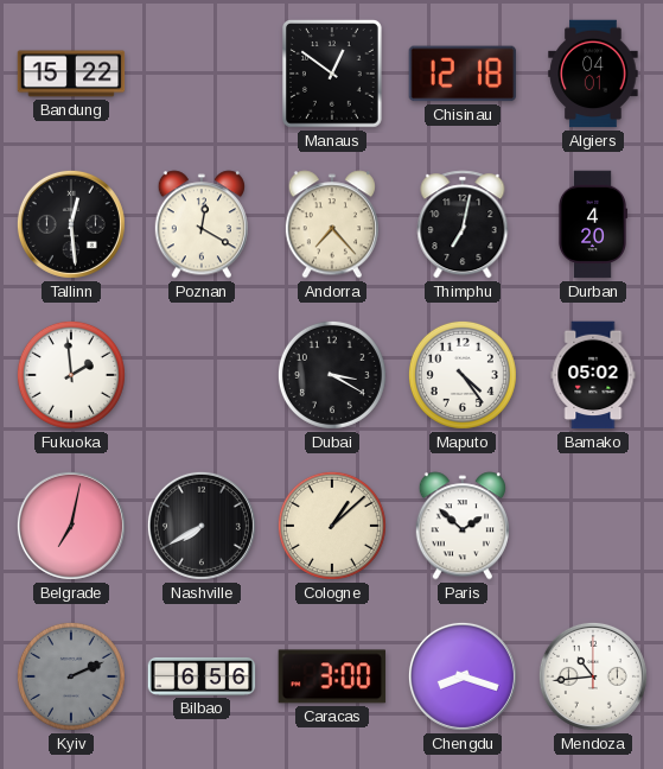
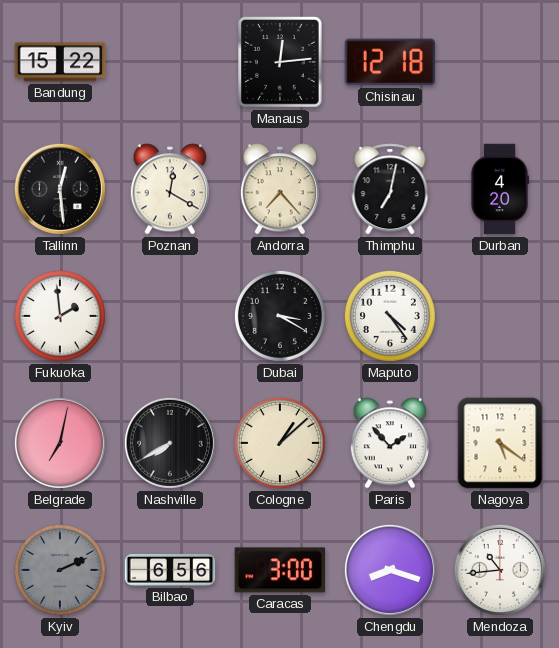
Manaus: 12:51 -> 12:14
Algiers: 04:01 -> none
Bamako: 05:02 -> none
Paris: 1:52 -> 1:53
Nagoya: none -> 5:21
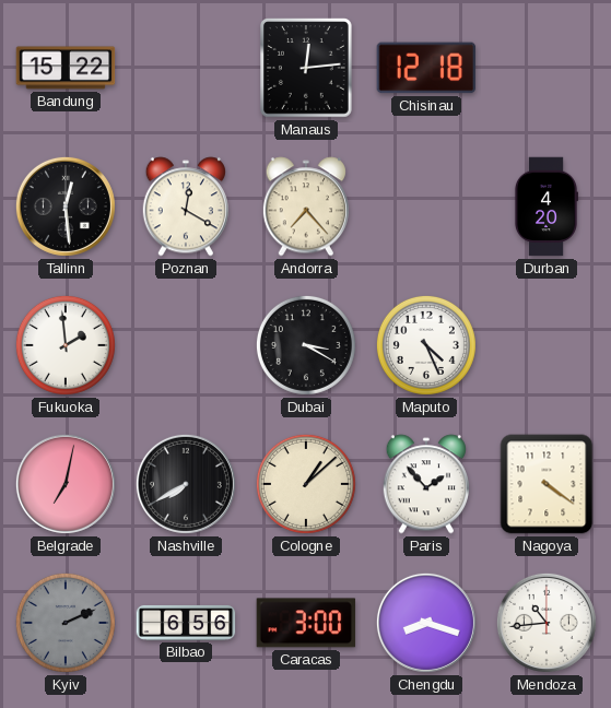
Thimphu: 7:02 -> none
Maputo: 4:24 -> 4:26
Nagoya: 5:21 -> 4:21
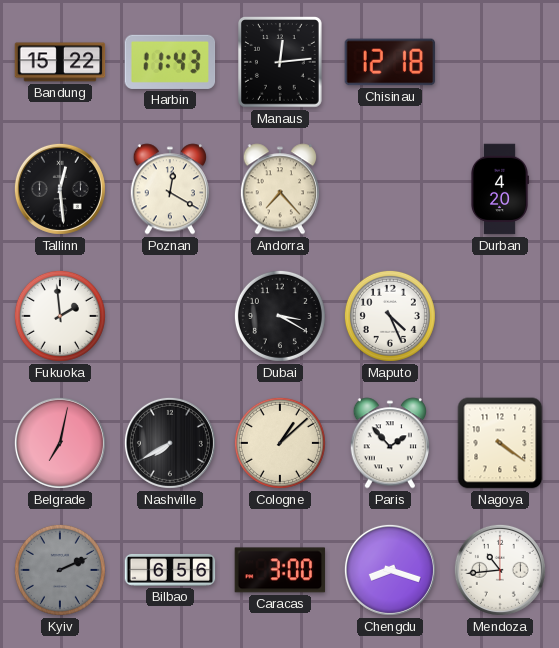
Harbin: none -> 11:43
